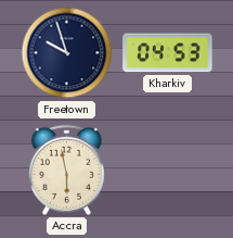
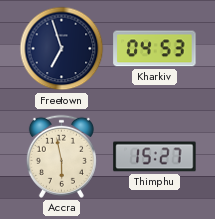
Freetown: 9:57 -> 6:57
Thimphu: none -> 15:27
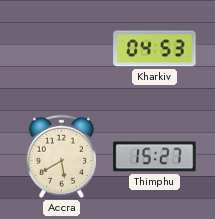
Freetown: 6:57 -> none
Accra: 5:58 -> 5:40
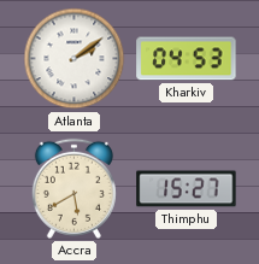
Atlanta: none -> 2:09
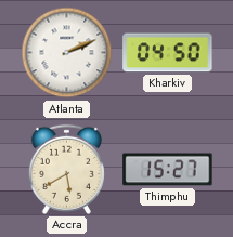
Atlanta: 2:09 -> 2:11
Kharkiv: 04:53 -> 04:50
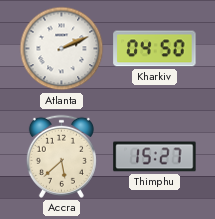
Accra: 5:40 -> 5:38
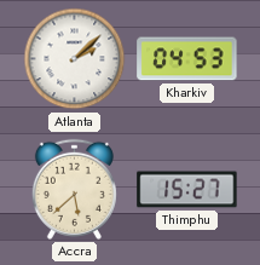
Atlanta: 2:11 -> 2:08
Kharkiv: 04:50 -> 04:53
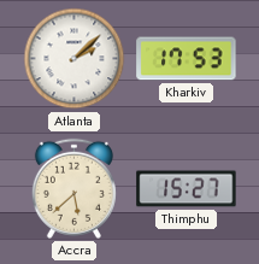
Kharkiv: 04:53 -> 17:53
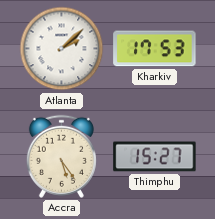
Accra: 5:38 -> 5:24
